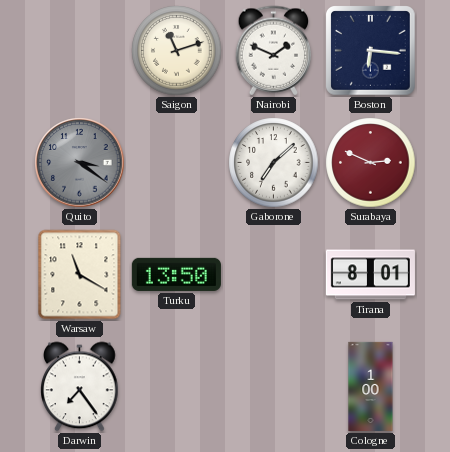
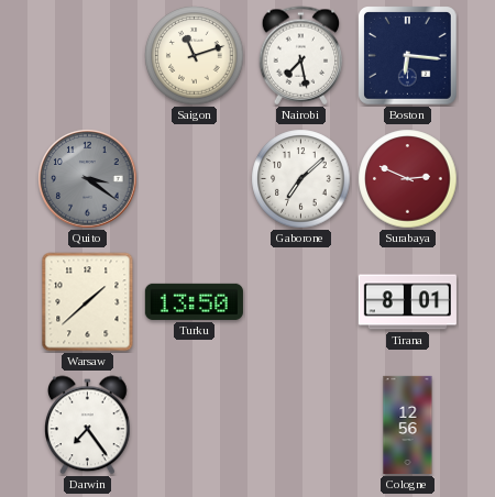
Nairobi: 1:49 -> 7:28
Warsaw: 11:20 -> 1:38
Cologne: 1:00 -> 12:56
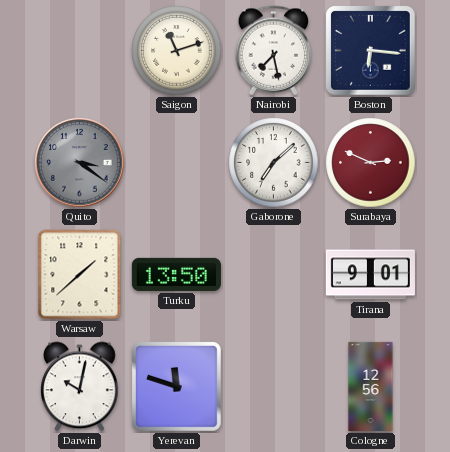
Tirana: 8:01 -> 9:01
Darwin: 7:24 -> 10:02
Yerevan: none -> 11:48
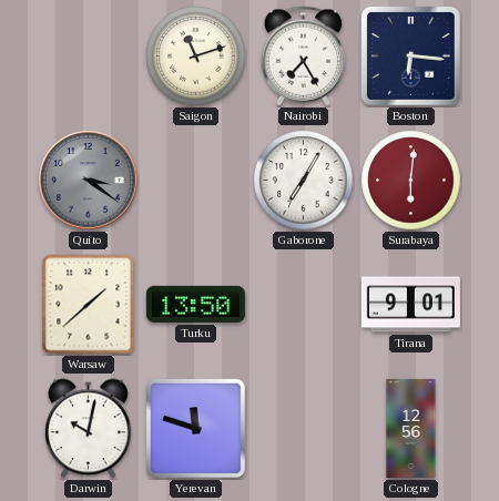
Nairobi: 7:28 -> 7:25
Gaborone: 7:08 -> 7:05
Surabaya: 2:49 -> 6:01
